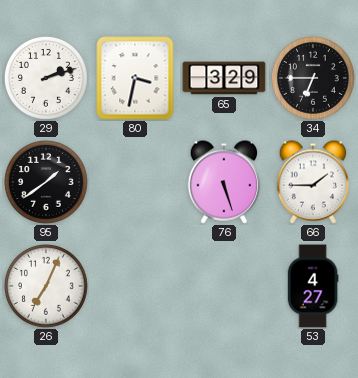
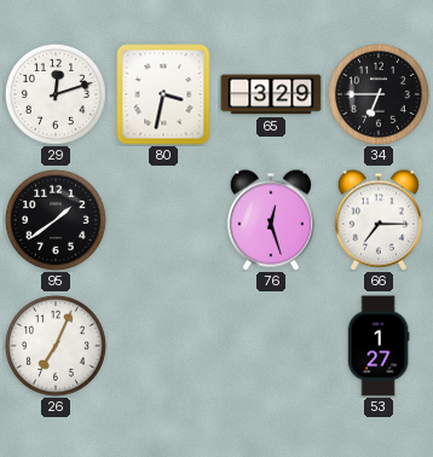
29: 2:12 -> 12:12
76: 5:27 -> 12:27
66: 1:45 -> 7:15
53: 4:27 -> 1:27
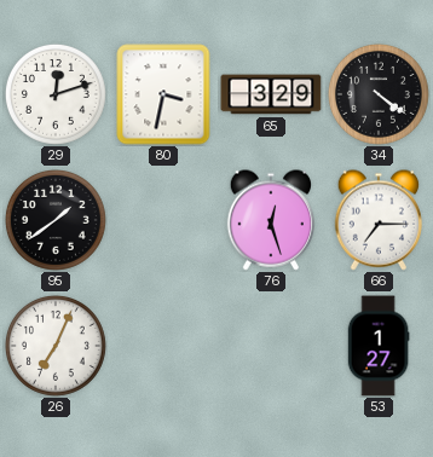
34: 6:45 -> 4:21
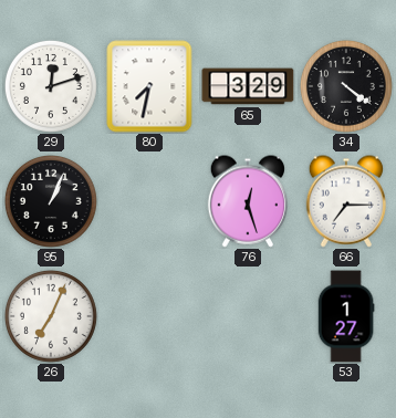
80: 3:32 -> 7:32
95: 1:39 -> 1:04
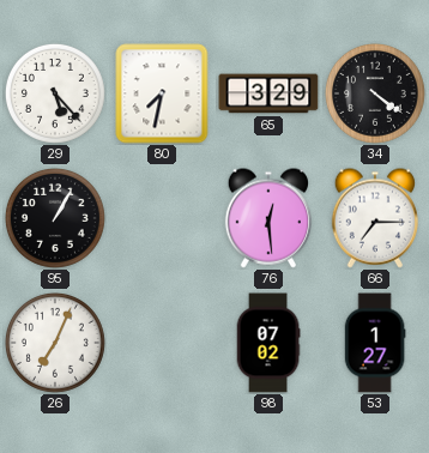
29: 12:12 -> 5:23
95: 1:04 -> 1:05
76: 12:27 -> 12:29
98: none -> 07:02
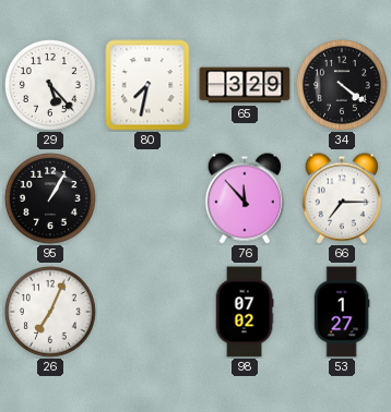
76: 12:29 -> 11:53
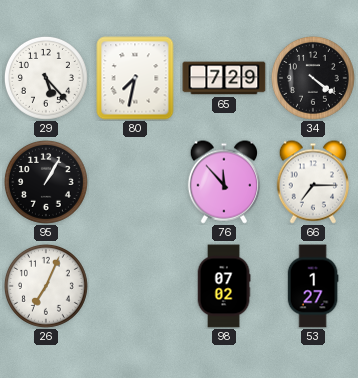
65: 3:29 -> 7:29
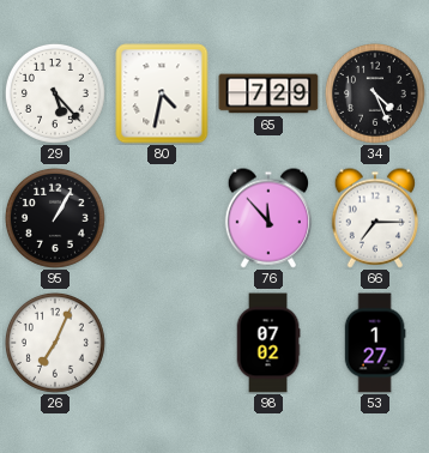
80: 7:32 -> 4:32
34: 4:21 -> 4:26
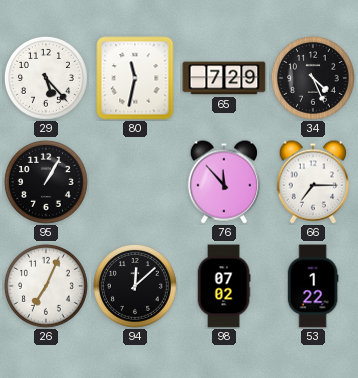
80: 4:32 -> 11:32
94: none -> 12:08
53: 1:27 -> 1:22
